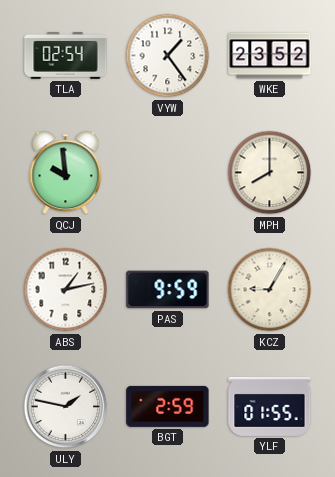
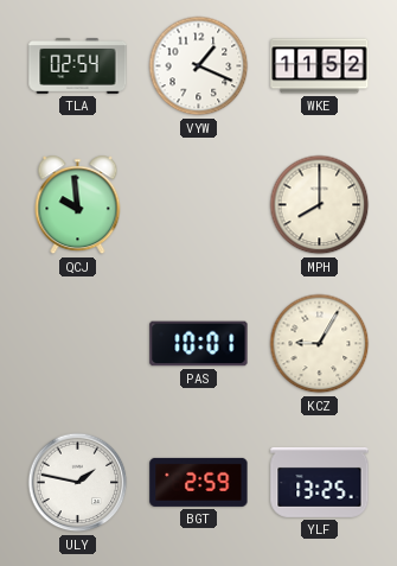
VYW: 1:24 -> 1:19
WKE: 23:52 -> 11:52
ABS: 1:13 -> none
PAS: 9:59 -> 10:01
YLF: 01:55 -> 13:25
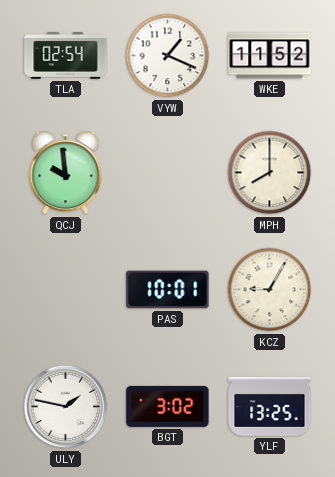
BGT: 2:59 -> 3:02
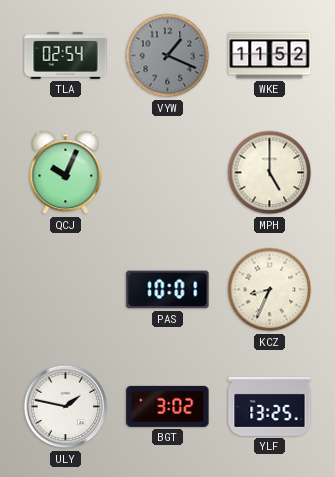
VYW dial: white -> grey
QCJ: 9:59 -> 10:04
MPH: 8:00 -> 5:00
KCZ: 9:05 -> 8:34
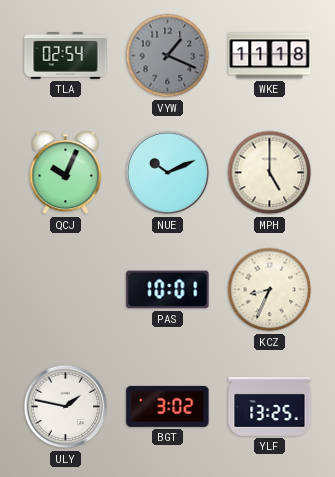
WKE: 11:52 -> 11:18
NUE: none -> 10:11
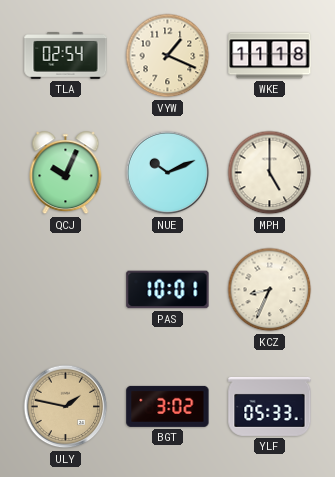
VYW dial: grey -> cream
ULY dial: white -> champagne
YLF: 13:25 -> 05:33
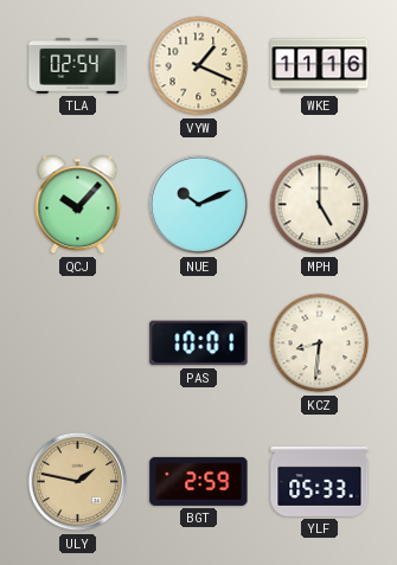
WKE: 11:18 -> 11:16
QCJ: 10:04 -> 10:07
KCZ: 8:34 -> 8:31
BGT: 3:02 -> 2:59
